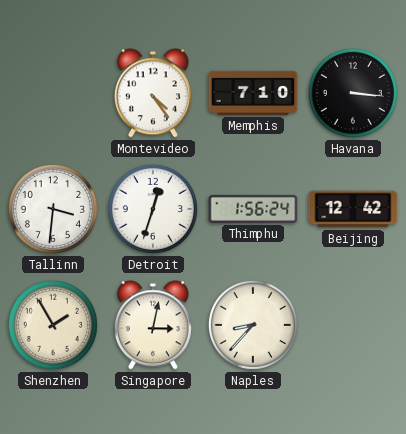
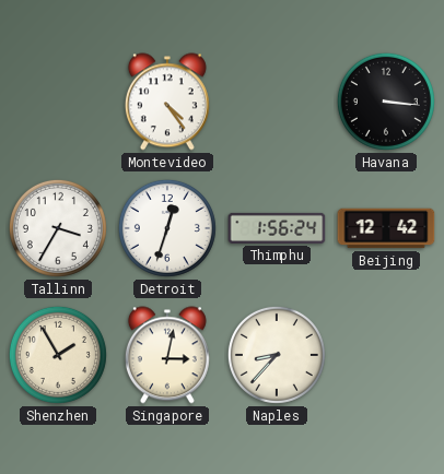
Memphis: 7:10 -> none
Tallinn: 3:31 -> 3:35
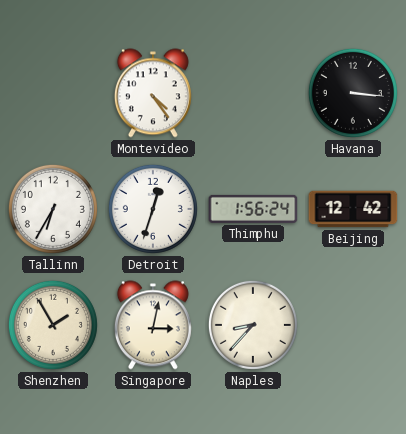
Tallinn: 3:35 -> 6:35
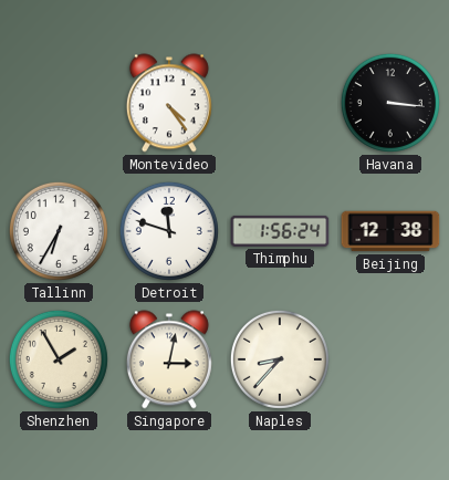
Detroit: 12:33 -> 11:48
Beijing: 12:42 -> 12:38
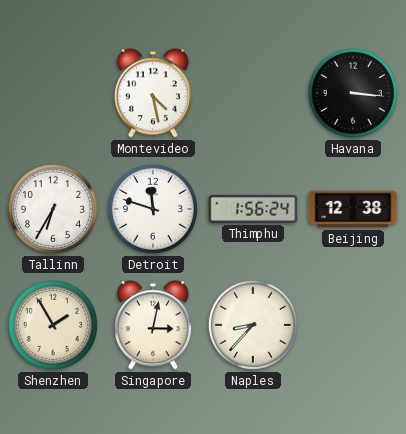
Montevideo: 4:24 -> 4:28
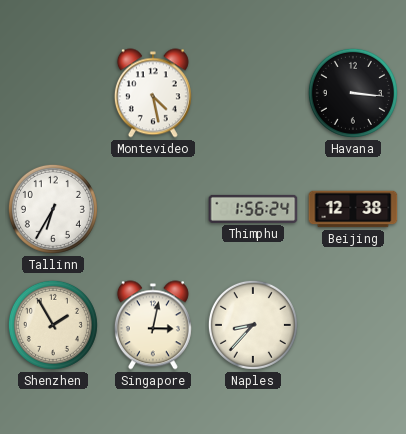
Detroit: 11:48 -> none
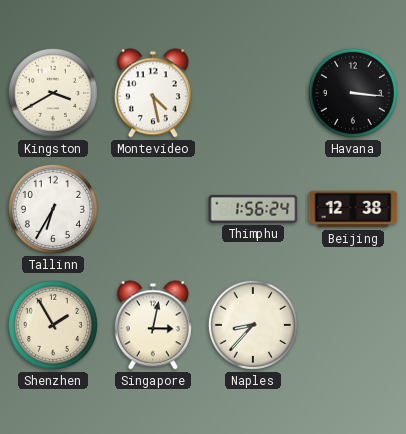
Kingston: none -> 3:40
